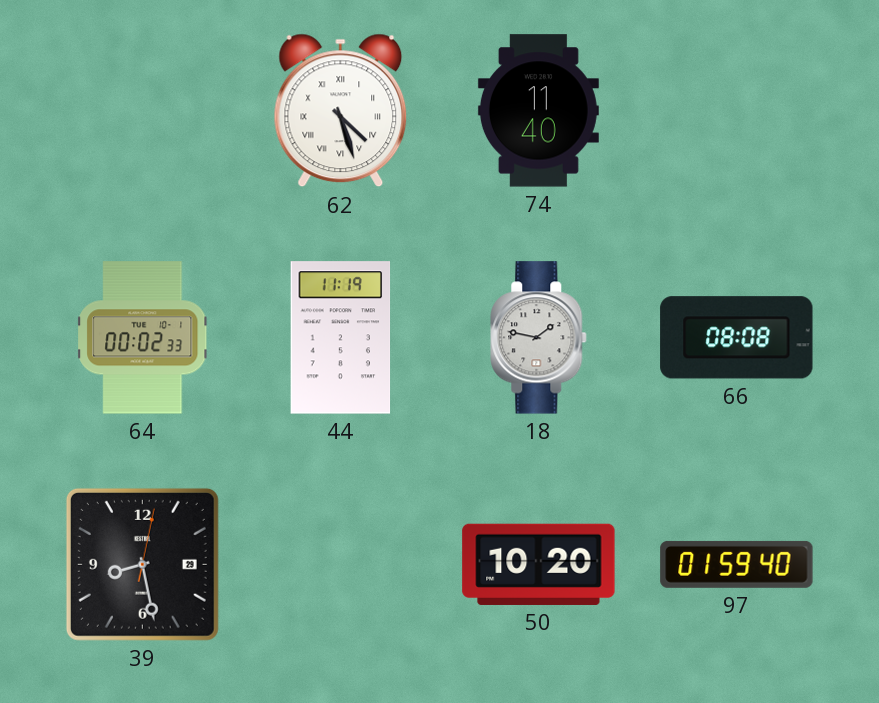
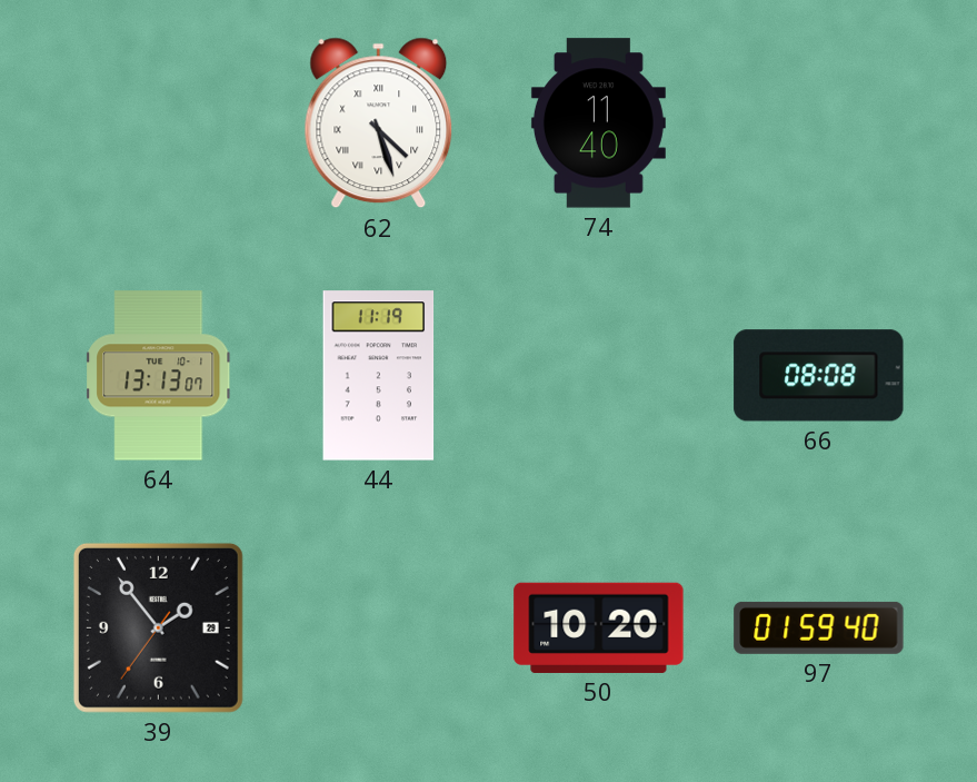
64: 00:02 -> 13:13
18: 1:47 -> none
39: 8:28 -> 1:53
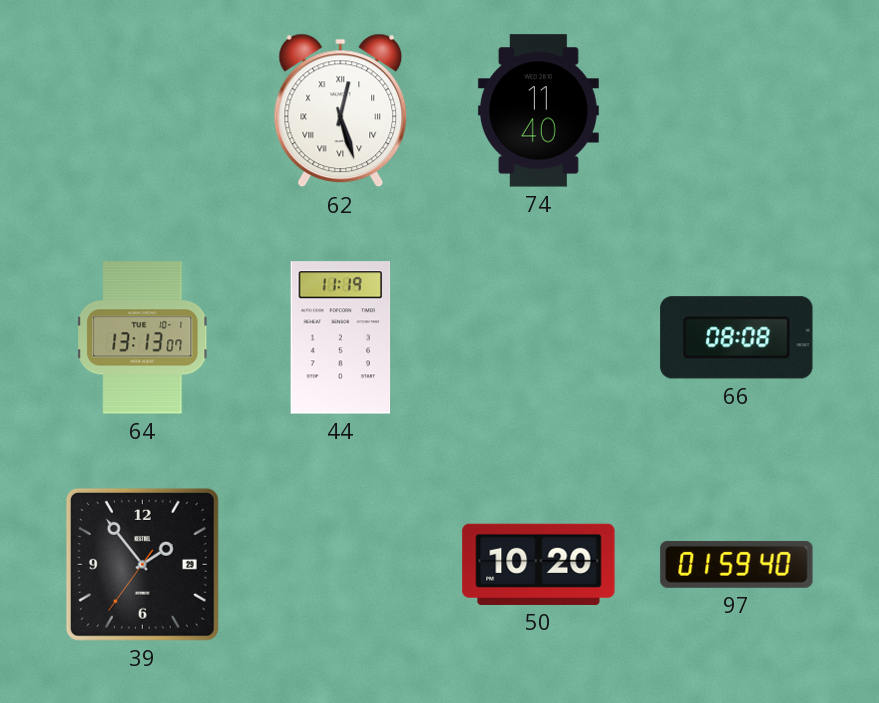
62: 4:27 -> 12:27
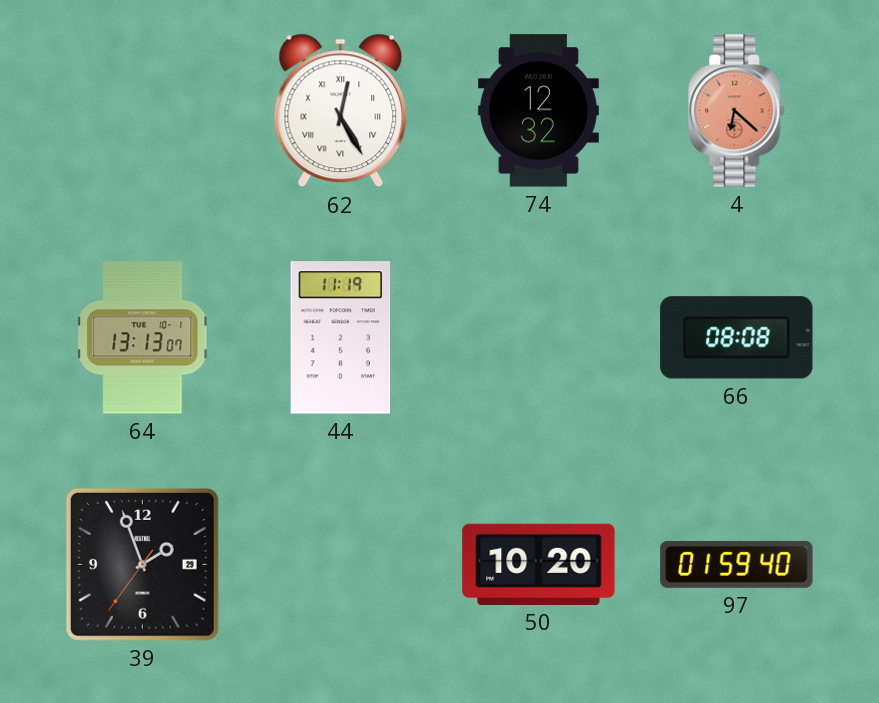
62: 12:27 -> 12:25
74: 11:40 -> 12:32
4: none -> 6:22
39: 1:53 -> 1:56
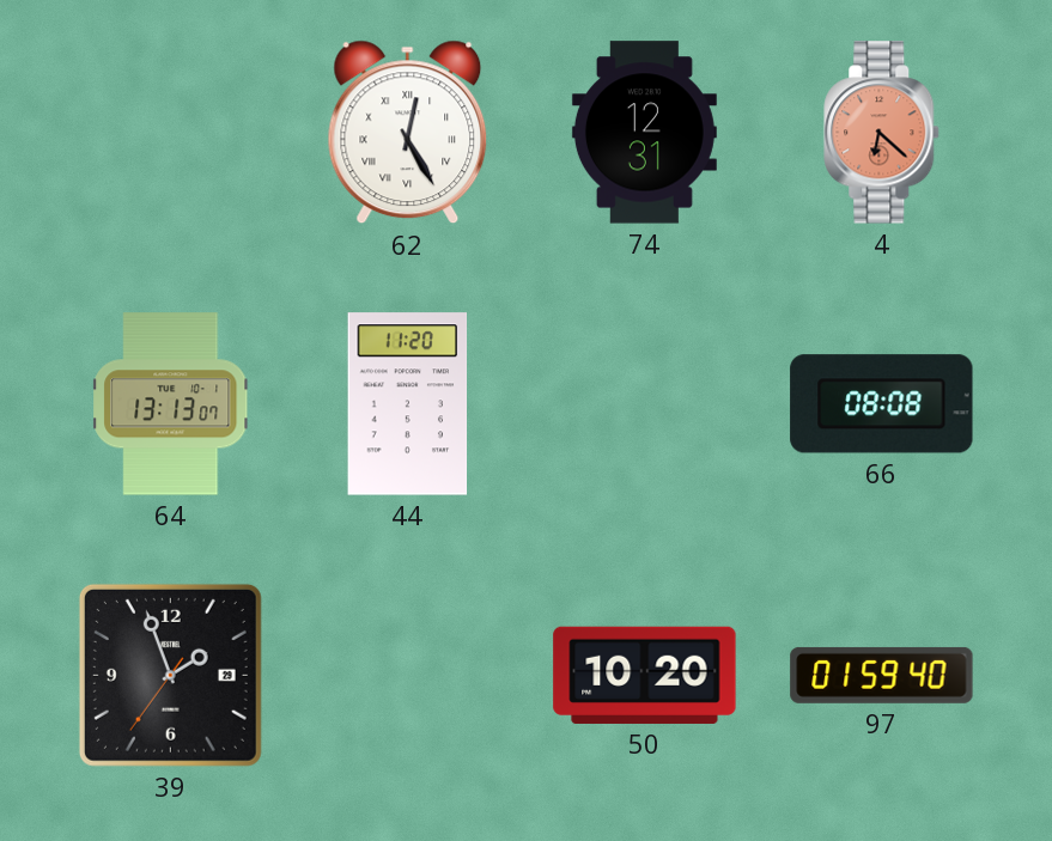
74: 12:32 -> 12:31
44: 11:19 -> 11:20
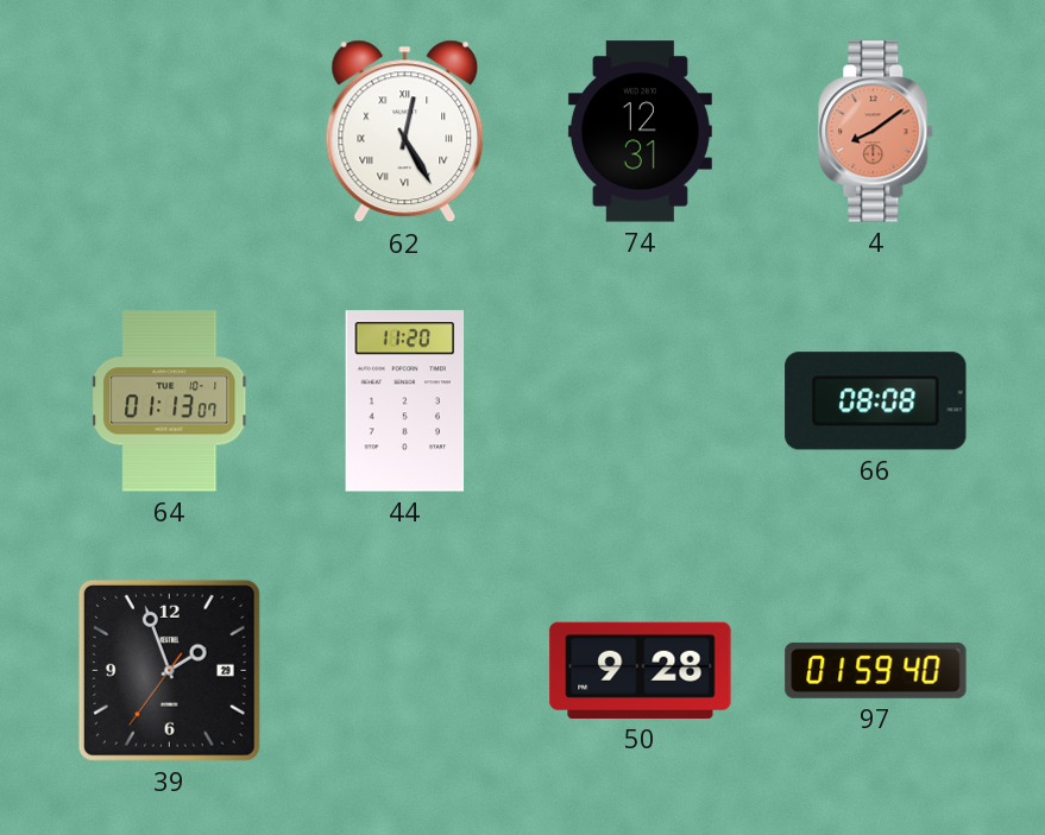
4: 6:22 -> 8:09
64: 13:13 -> 01:13
50: 10:20 -> 9:28
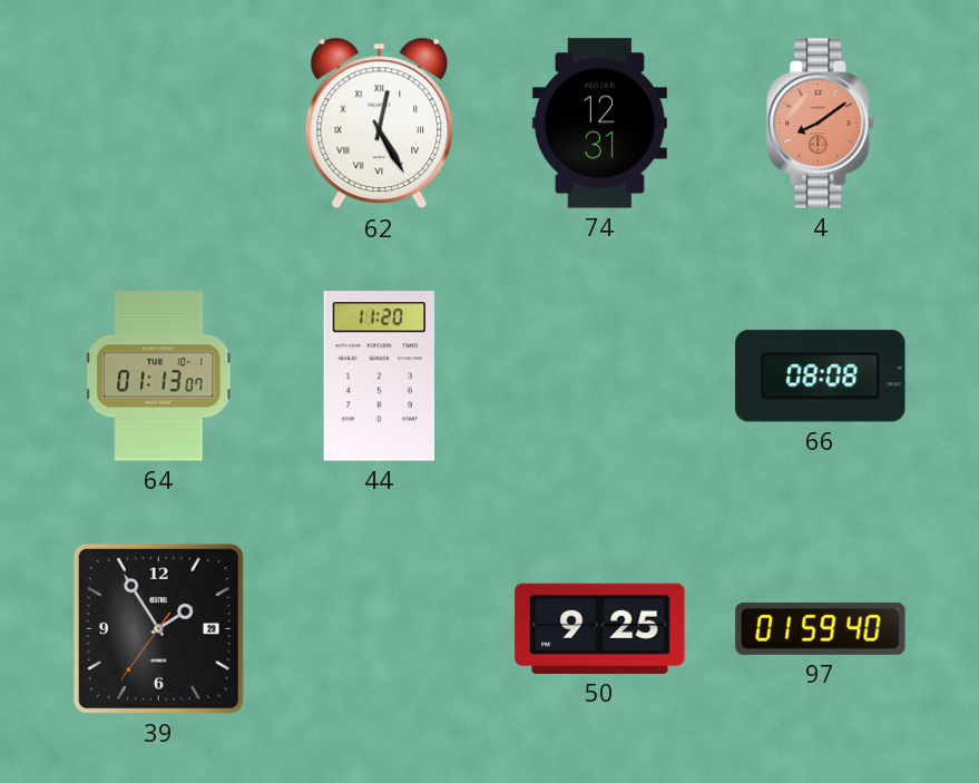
39: 1:56 -> 1:54
50: 9:28 -> 9:25
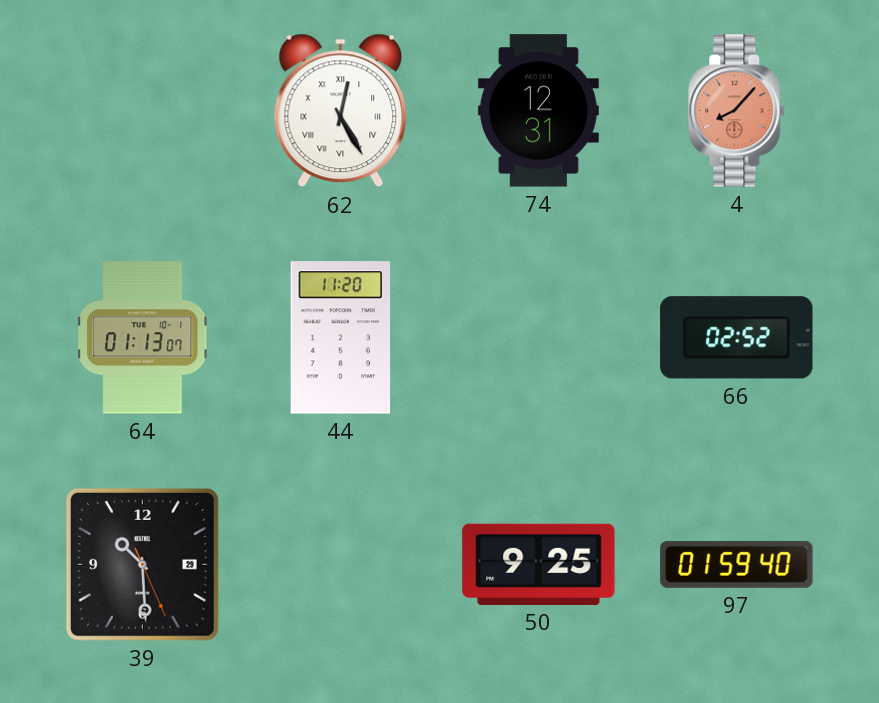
4: 8:09 -> 8:07
66: 08:08 -> 02:52
39: 1:54 -> 10:29
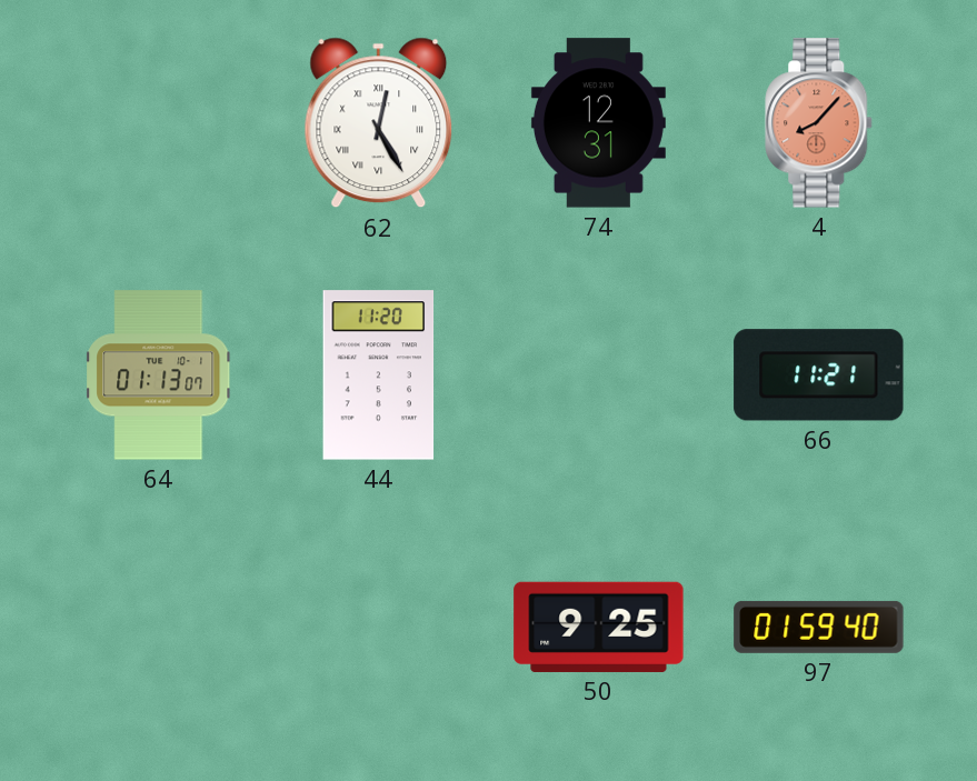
66: 02:52 -> 11:21
39: 10:29 -> none
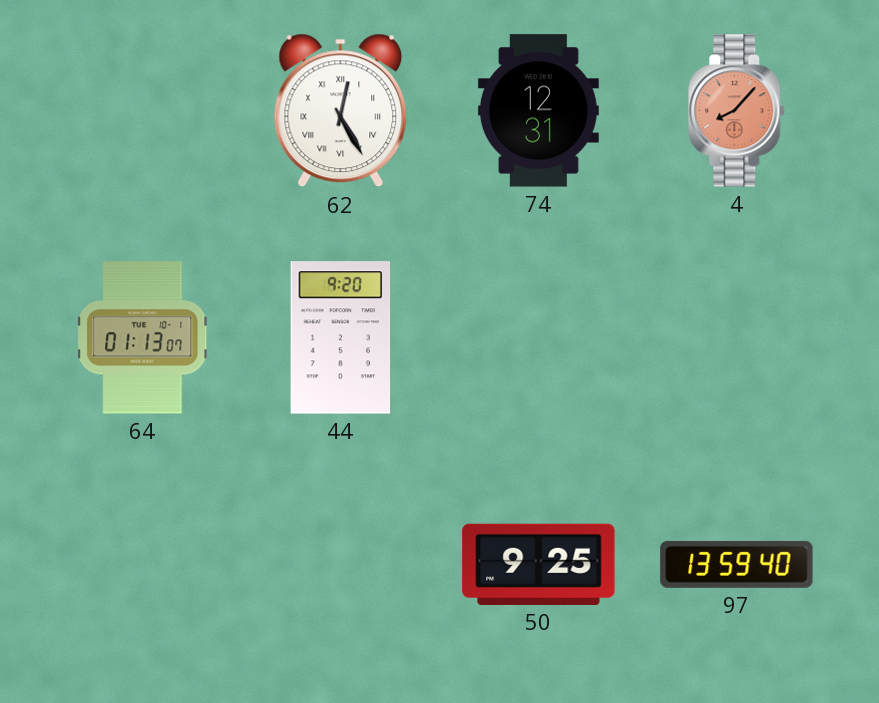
44: 11:20 -> 9:20
66: 11:21 -> none
97: 01:59 -> 13:59
